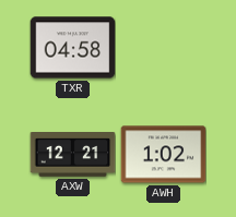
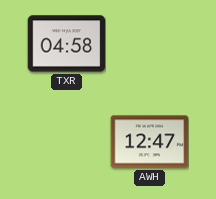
AXW: 12:21 -> none
AWH: 1:02 -> 12:47
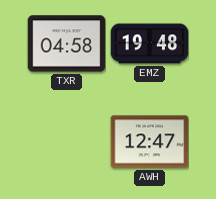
EMZ: none -> 19:48
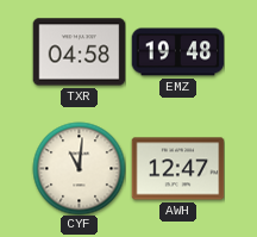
CYF: none -> 11:01
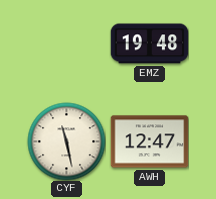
TXR: 04:58 -> none
CYF: 11:01 -> 11:28
